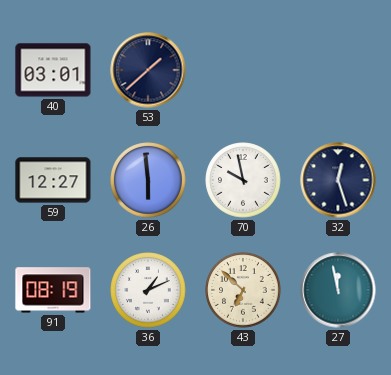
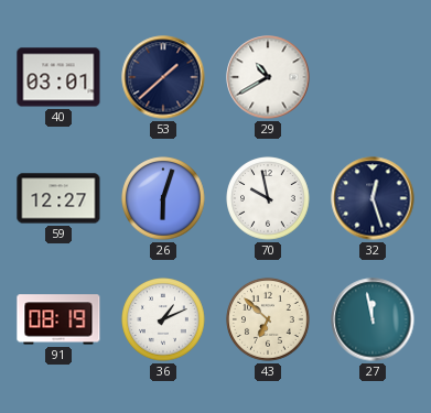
29: none -> 10:40
26: 5:59 -> 6:03
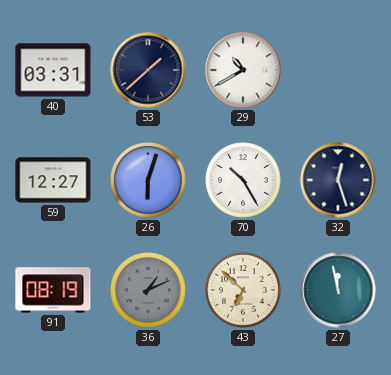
40: 03:01 -> 03:31
70: 9:58 -> 10:25
36 dial: white -> grey
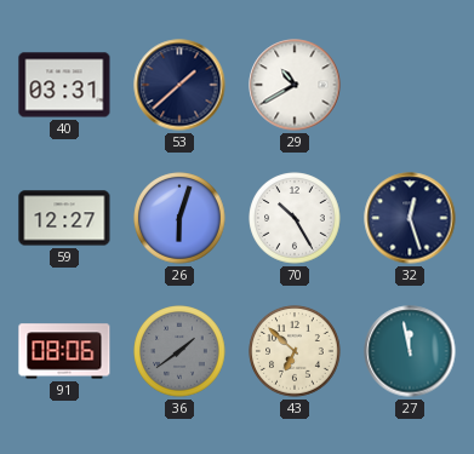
91: 08:19 -> 08:06
36: 1:11 -> 1:39
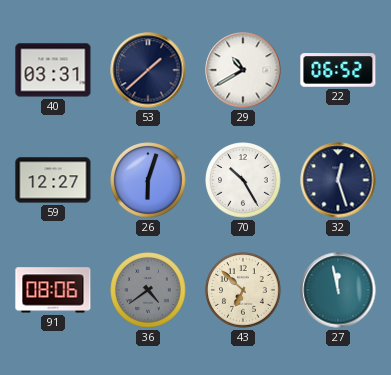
22: none -> 06:52
36: 1:39 -> 4:39
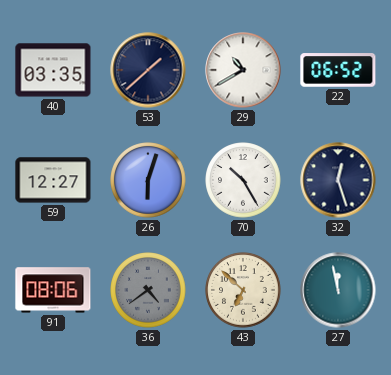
40: 03:31 -> 03:35
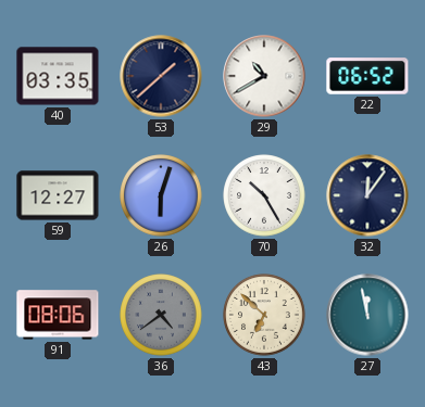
32: 12:27 -> 12:06
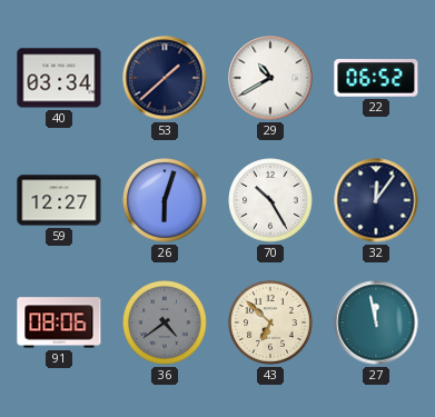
40: 03:35 -> 03:34
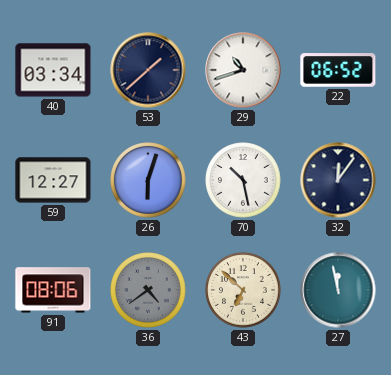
29: 10:40 -> 10:42
70: 10:25 -> 10:28
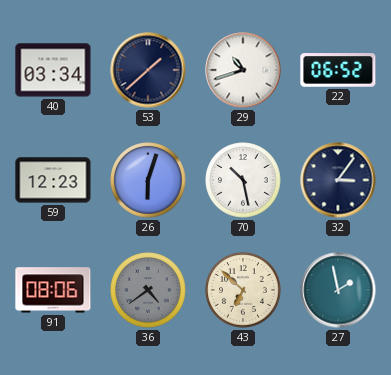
59: 12:27 -> 12:23
32: 12:06 -> 3:06
27: 11:58 -> 1:58
